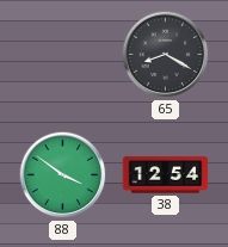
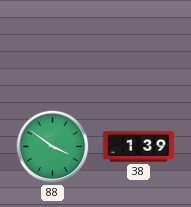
65: 8:20 -> none
38: 12:54 -> 1:39
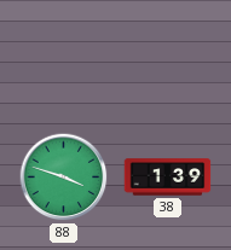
88: 3:51 -> 3:48
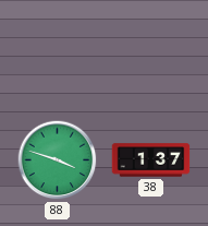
38: 1:39 -> 1:37
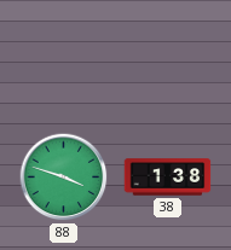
38: 1:37 -> 1:38
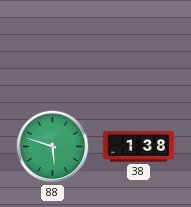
88: 3:48 -> 5:48
